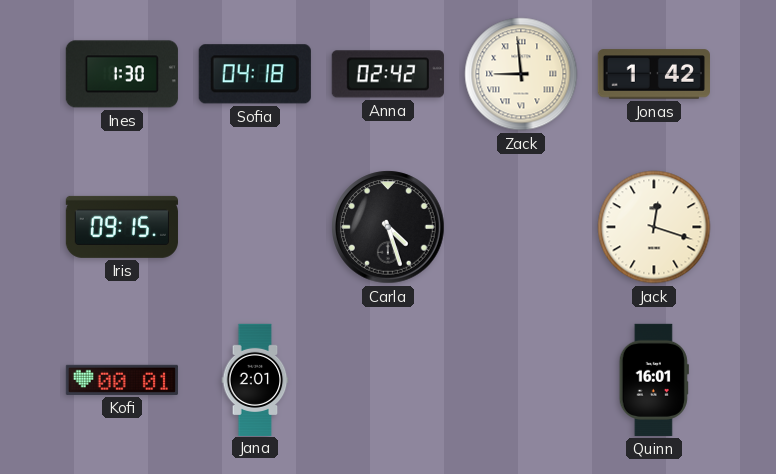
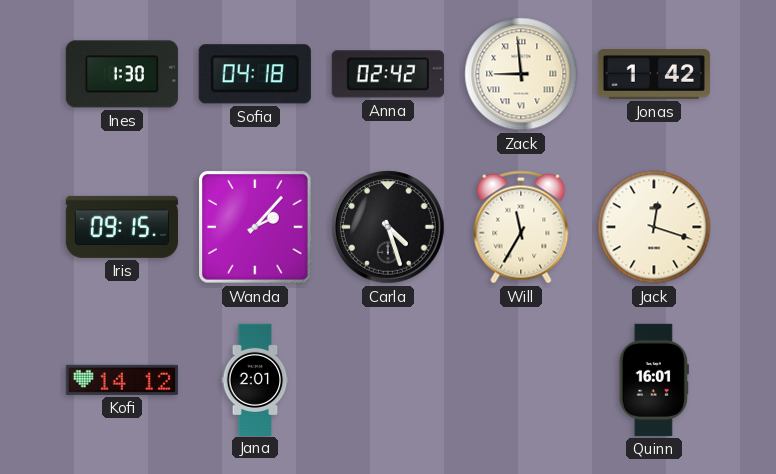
Wanda: none -> 2:07
Will: none -> 11:35
Kofi: 00:01 -> 14:12
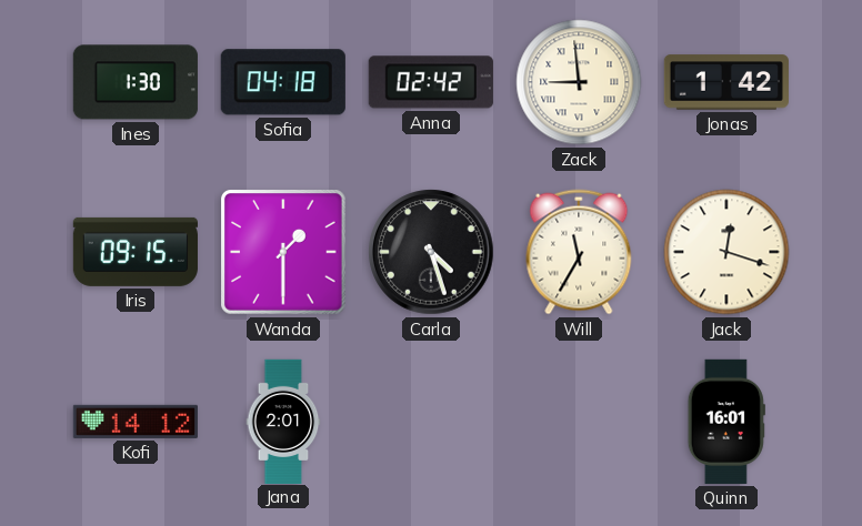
Wanda: 2:07 -> 1:30
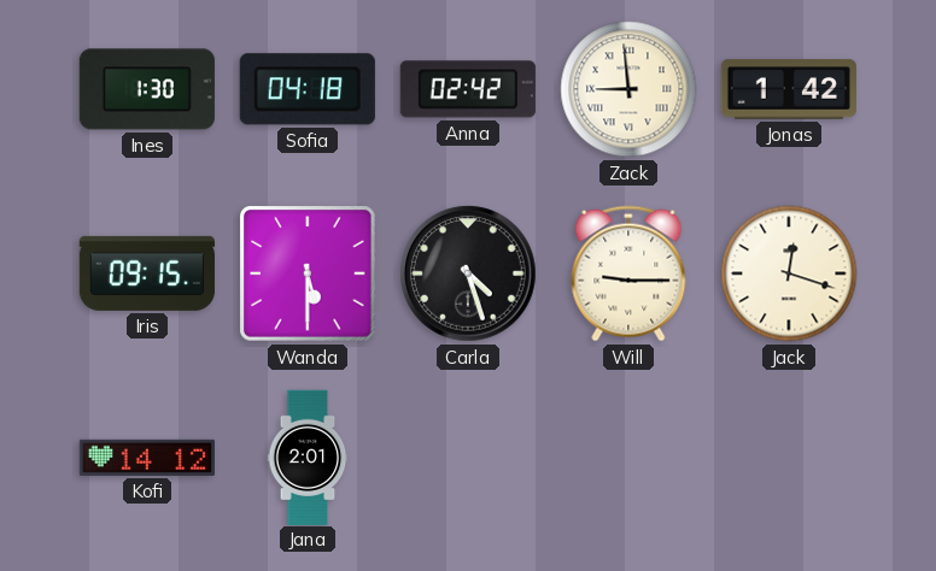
Wanda: 1:30 -> 5:30
Will: 11:35 -> 9:15
Quinn: 16:01 -> none
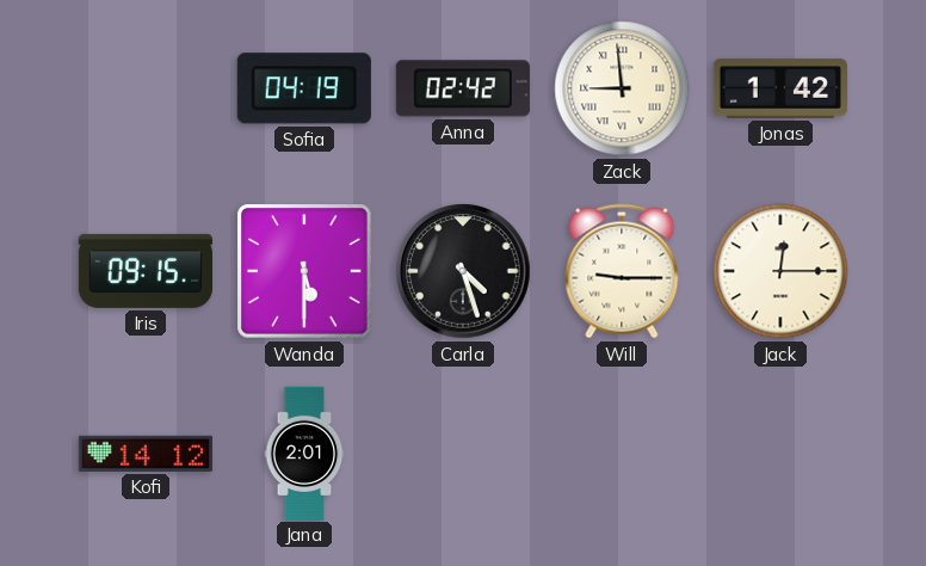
Ines: 1:30 -> none
Sofia: 04:18 -> 04:19
Jack: 12:18 -> 12:15
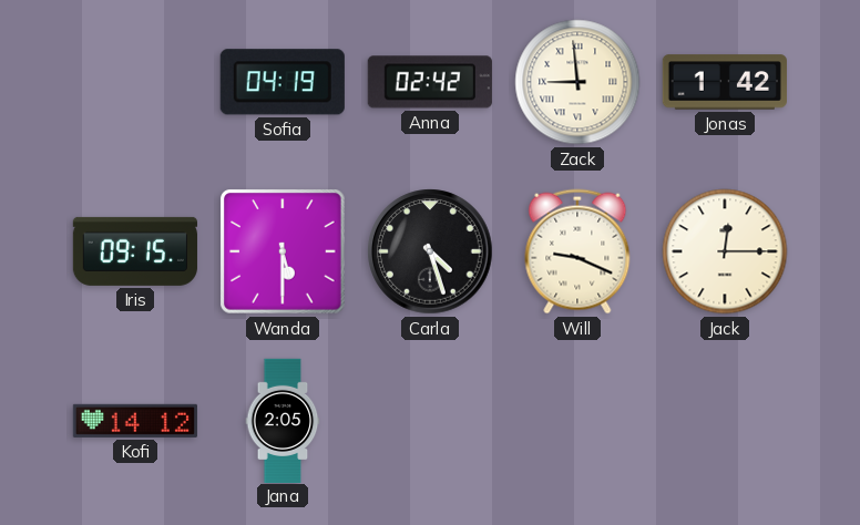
Will: 9:15 -> 9:19
Jana: 2:01 -> 2:05
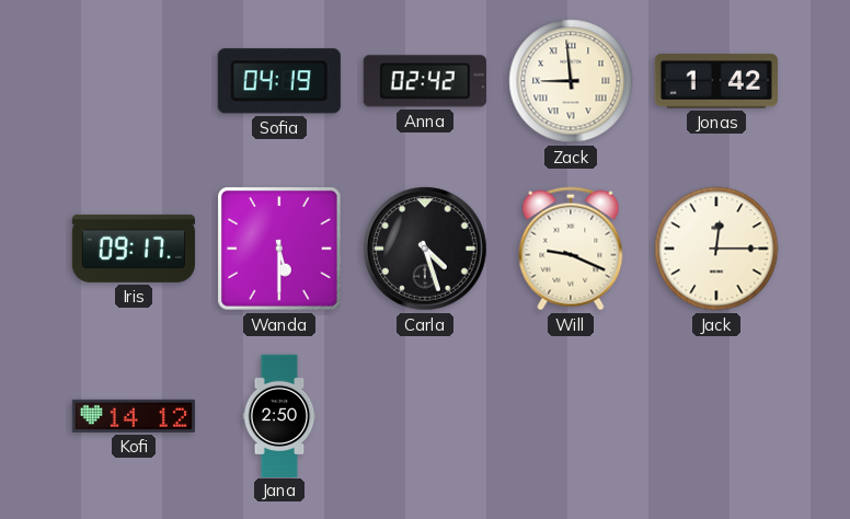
Iris: 09:15 -> 09:17
Jana: 2:05 -> 2:50
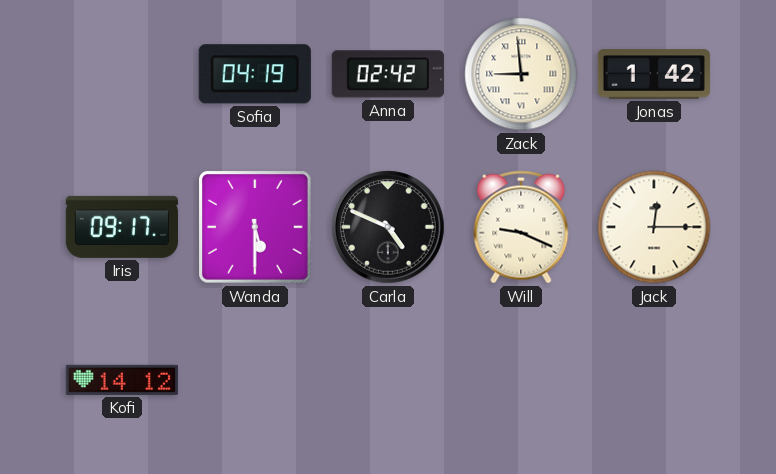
Carla: 4:27 -> 4:49
Jana: 2:50 -> none
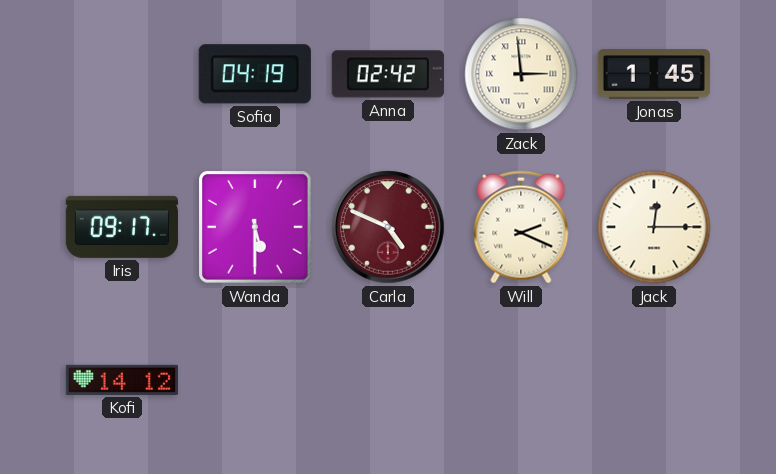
Zack: 8:59 -> 2:59
Jonas: 1:42 -> 1:45
Carla dial: black -> burgundy
Will: 9:19 -> 2:19
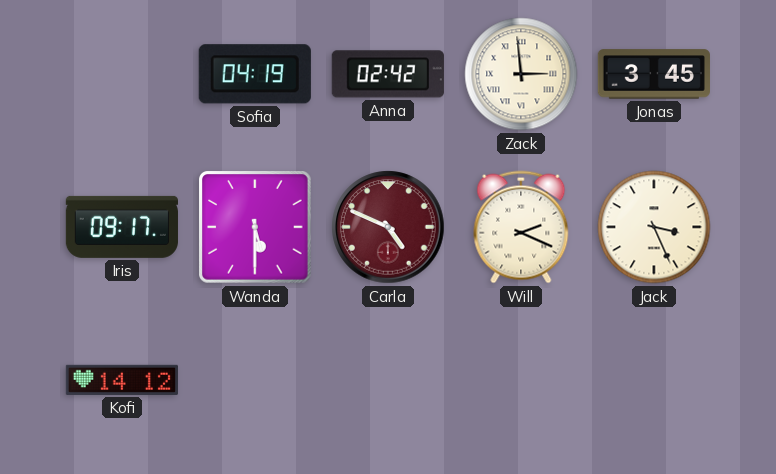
Jonas: 1:45 -> 3:45
Jack: 12:15 -> 3:26
